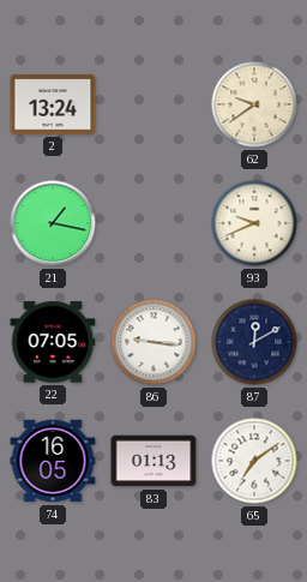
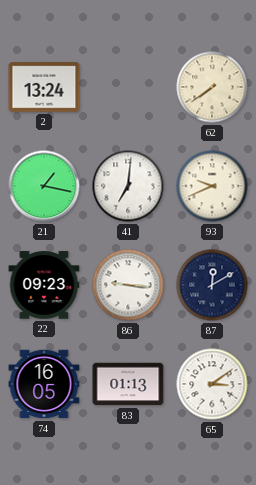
62: 9:39 -> 7:39
41: none -> 7:01
22: 07:05 -> 09:23
65: 7:09 -> 3:09
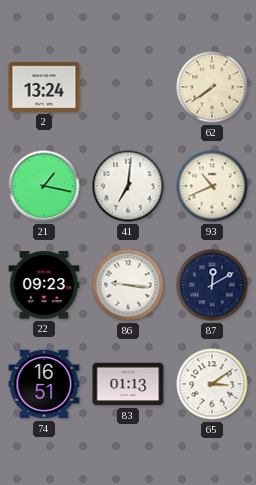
93: 9:41 -> 10:41
74: 16:05 -> 16:51
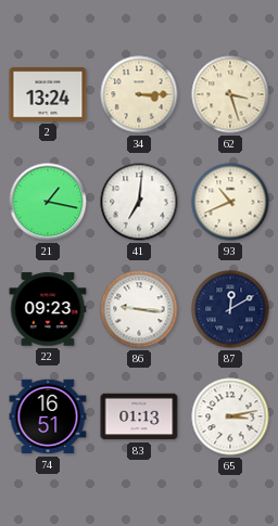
34: none -> 3:15
62: 7:39 -> 3:27
65: 3:09 -> 3:13
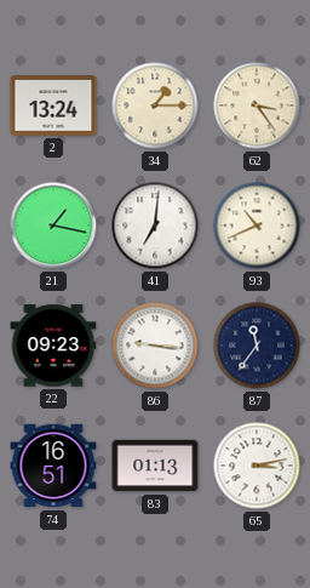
34: 3:15 -> 1:15
62: 3:27 -> 3:24
87: 12:10 -> 11:36
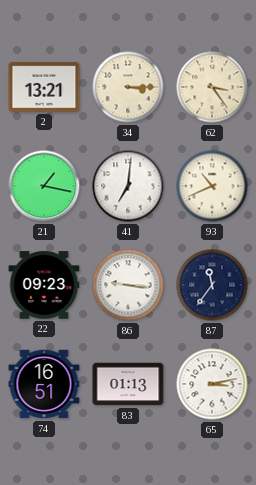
2: 13:24 -> 13:21
34: 1:15 -> 3:15
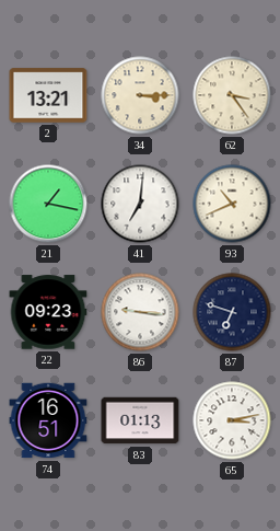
87: 11:36 -> 6:48
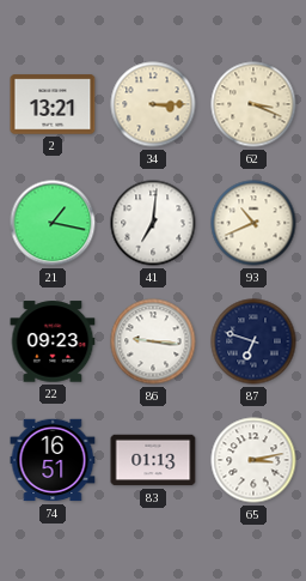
62: 3:24 -> 3:19
